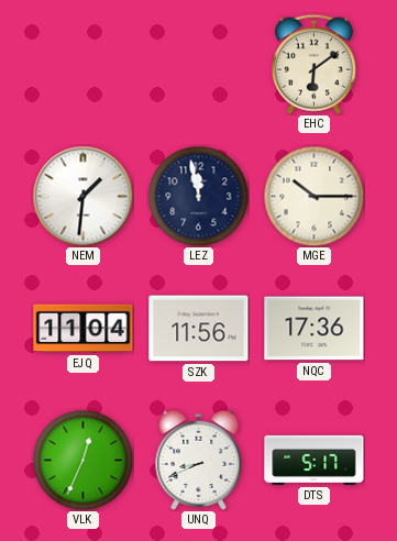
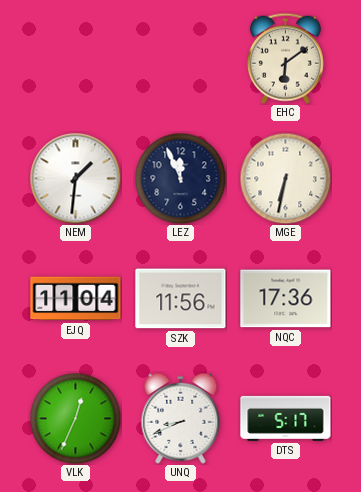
LEZ: 11:58 -> 11:56
MGE: 10:15 -> 6:32
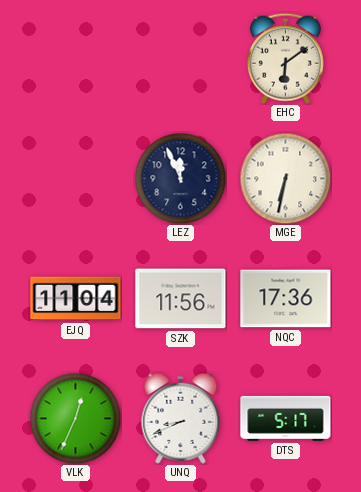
NEM: 1:31 -> none
